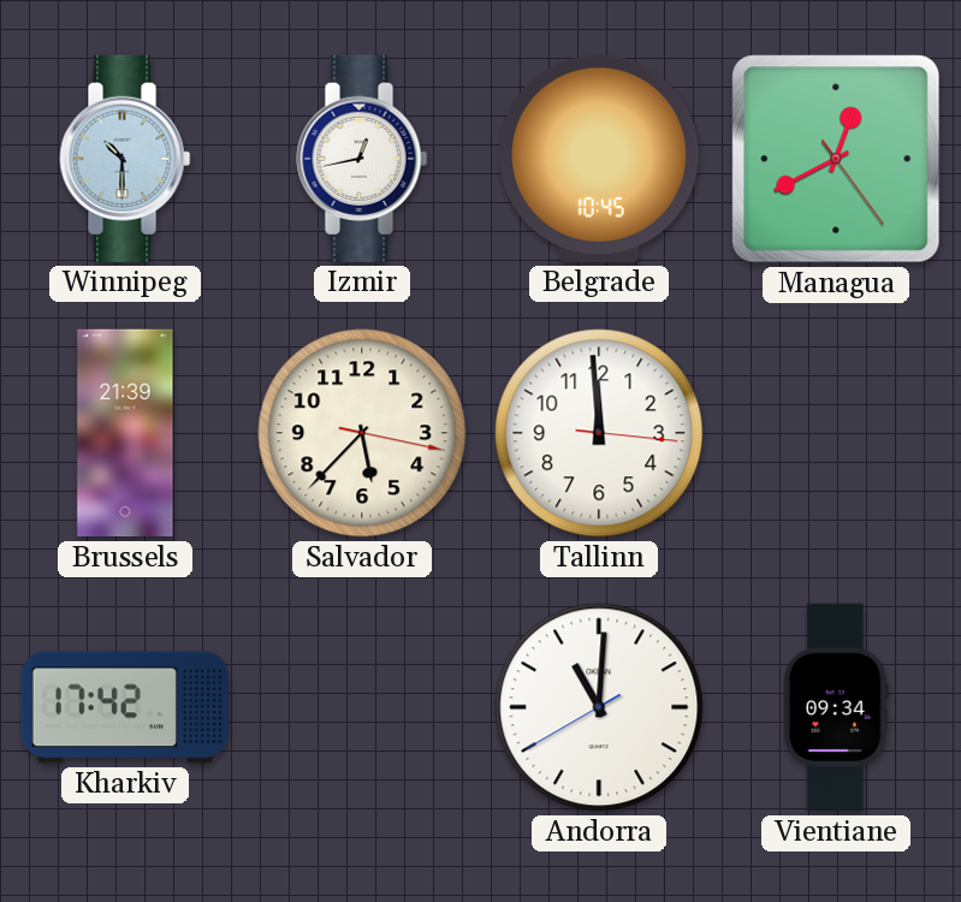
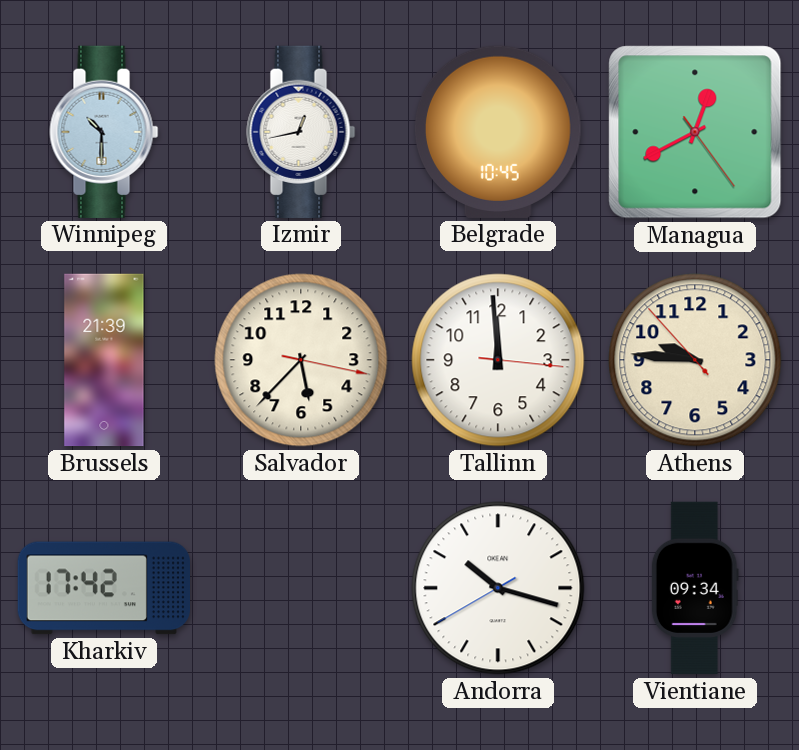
Athens: none -> 9:45
Andorra: 11:00 -> 10:17
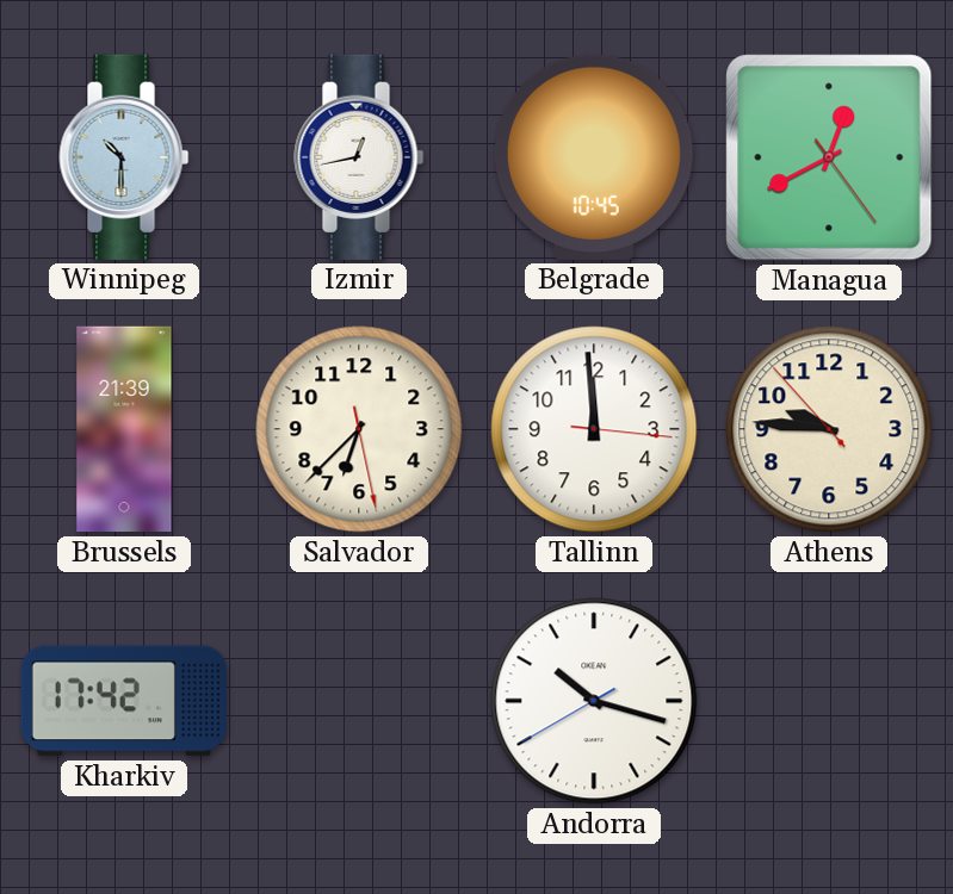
Salvador: 5:37 -> 6:37
Vientiane: 09:34 -> none
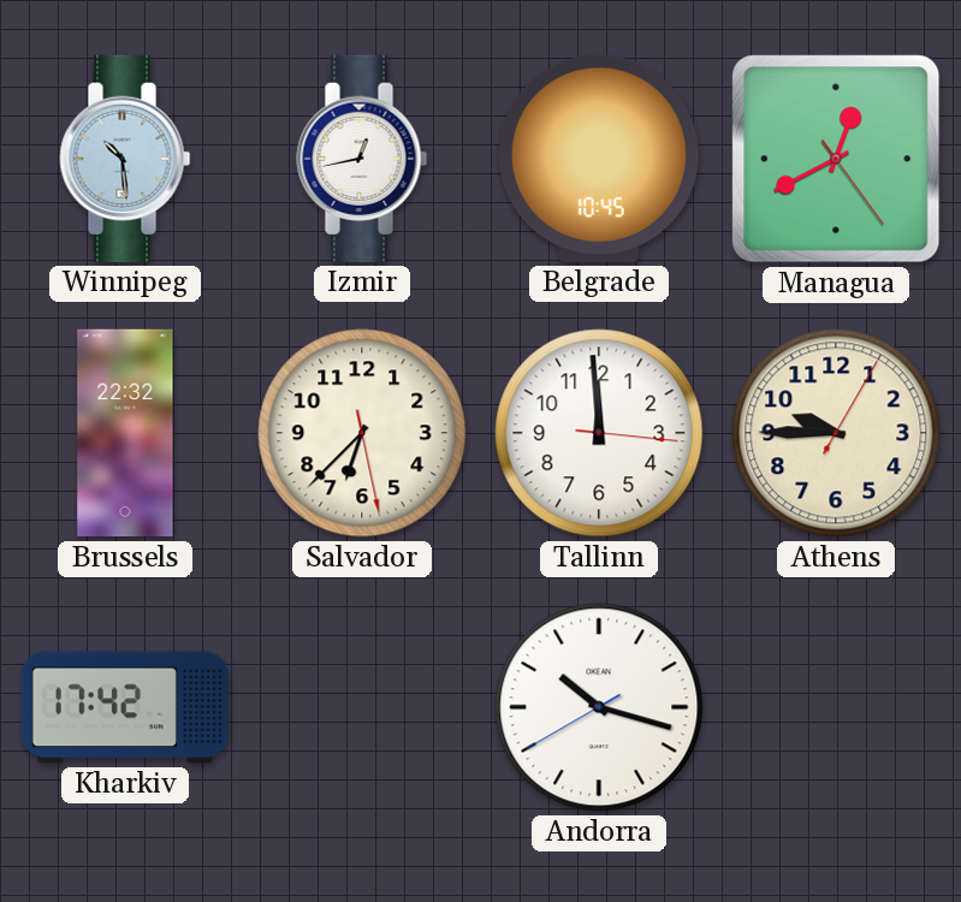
Winnipeg: 10:30 -> 10:29
Brussels: 21:39 -> 22:32
Athens: 9:45:53 -> 9:45:05
